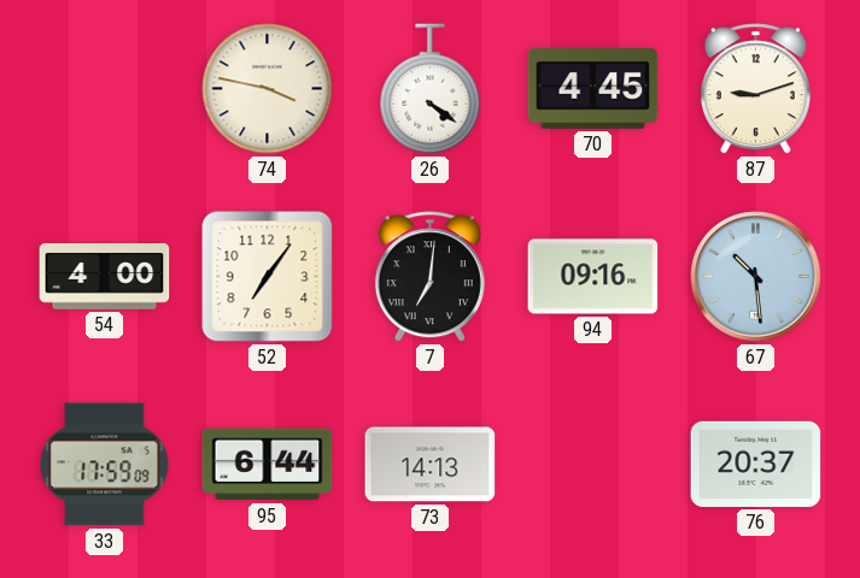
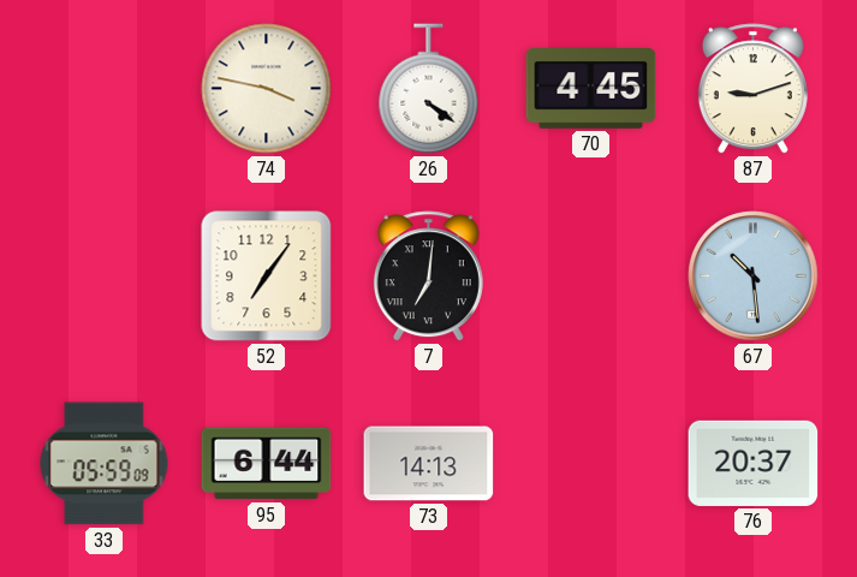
54: 4:00 -> none
94: 09:16 -> none
33: 17:59 -> 05:59
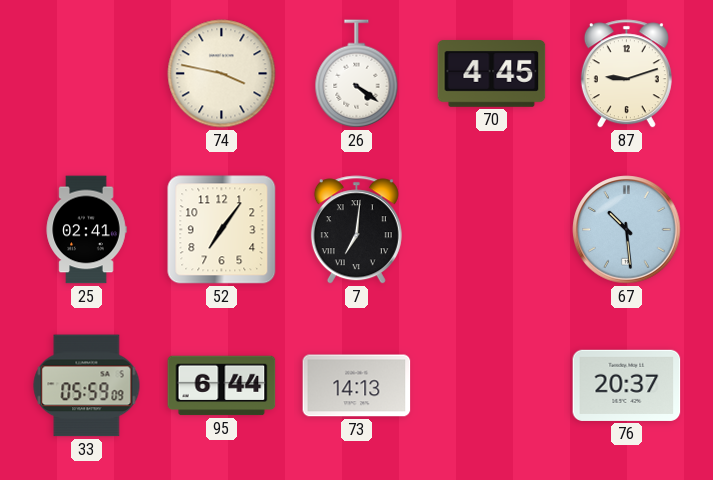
25: none -> 02:41
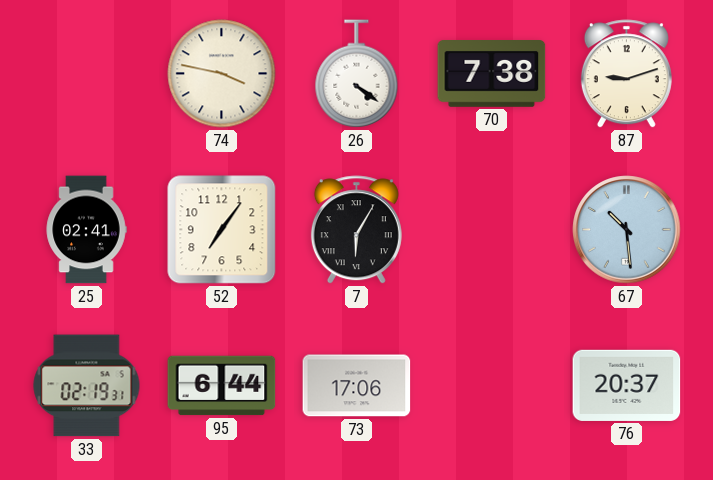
70: 4:45 -> 7:38
7: 7:01 -> 6:05
33: 05:59 -> 02:19
73: 14:13 -> 17:06
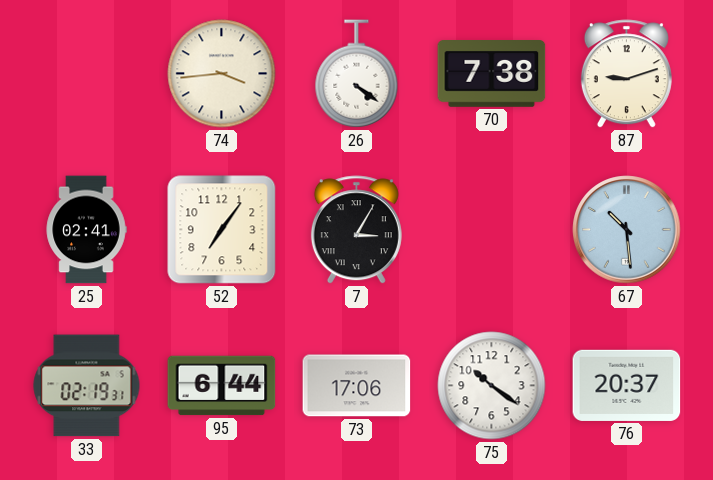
74: 3:47 -> 3:44
7: 6:05 -> 3:05
75: none -> 10:21
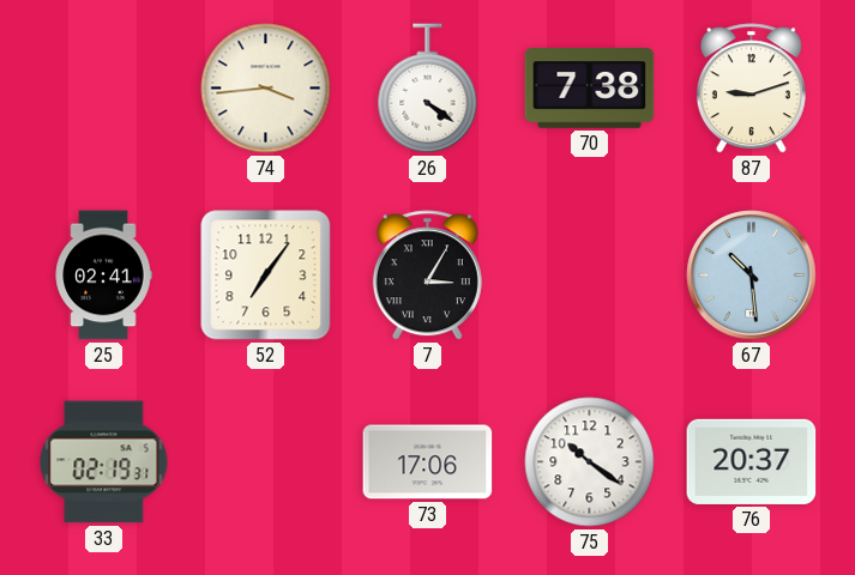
95: 6:44 -> none
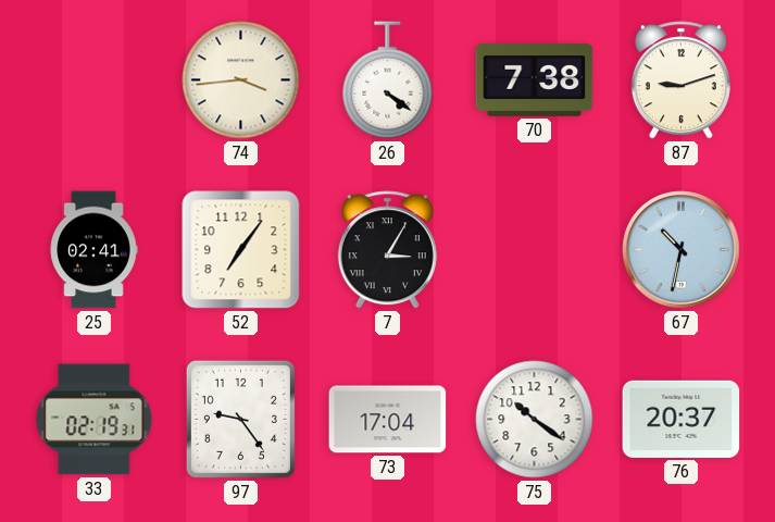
67: 10:29 -> 10:32
97: none -> 9:24
73: 17:06 -> 17:04
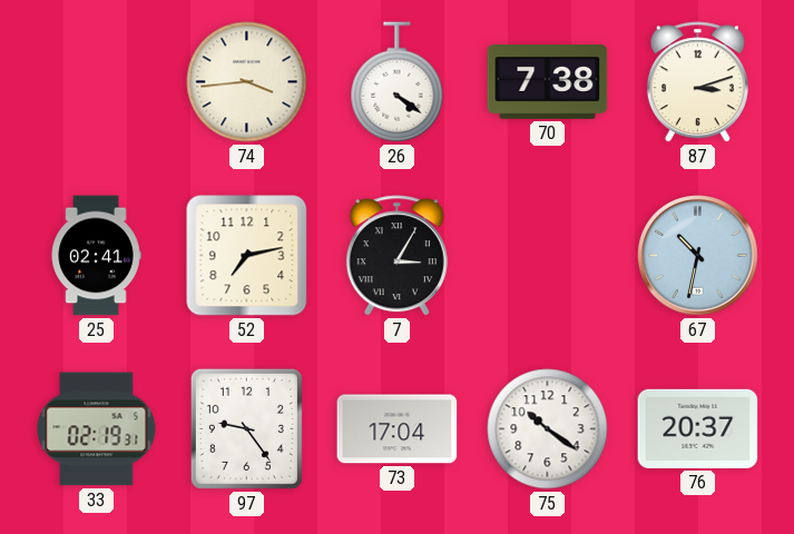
87: 9:12 -> 3:12
52: 7:06 -> 7:13
